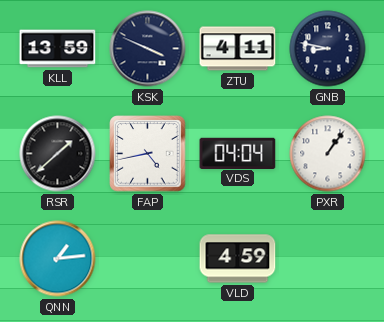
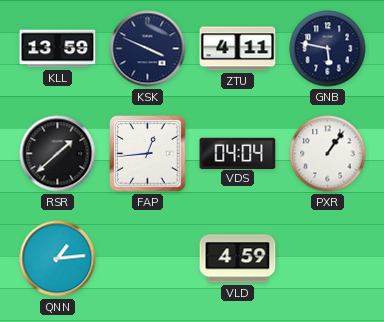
GNB: 8:47 -> 5:47
FAP: 4:43 -> 12:44
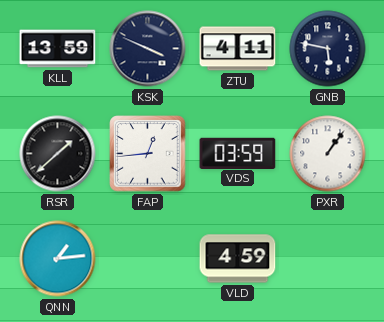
VDS: 04:04 -> 03:59
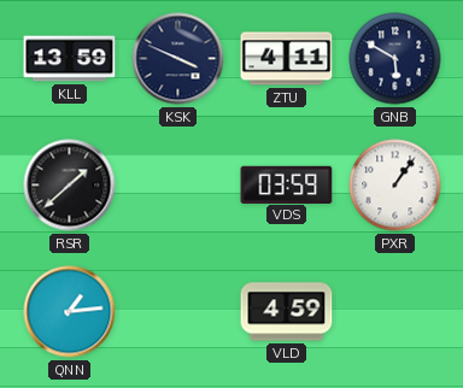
GNB: 5:47 -> 5:50
FAP: 12:44 -> none
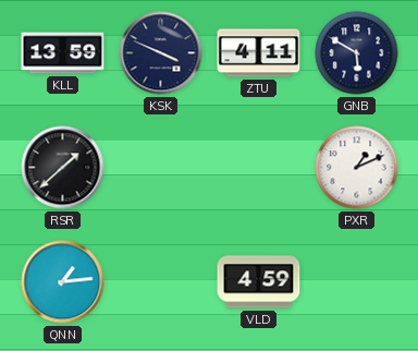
VDS: 03:59 -> none
PXR: 1:06 -> 1:11
